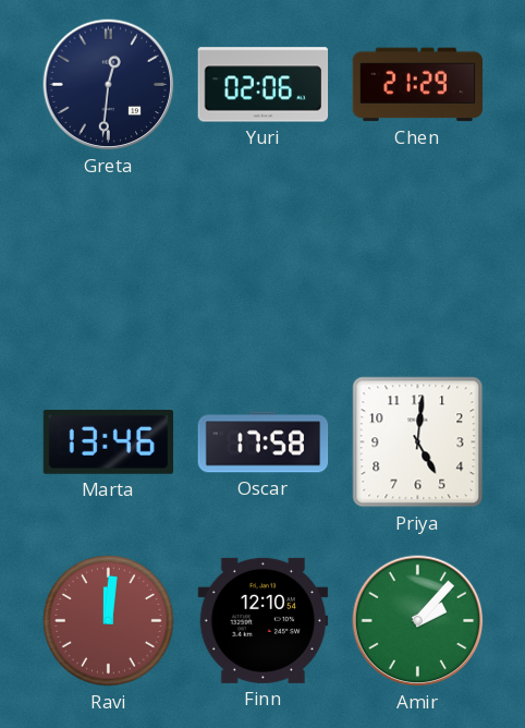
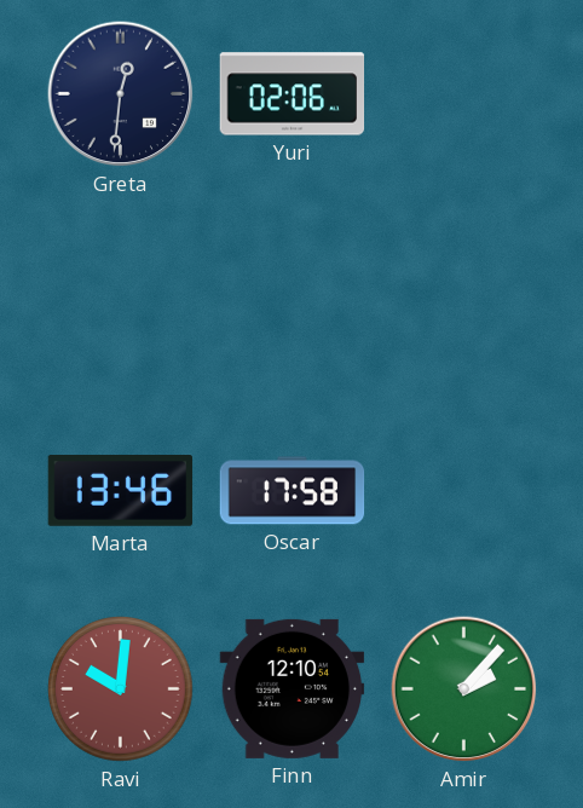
Chen: 21:29 -> none
Priya: 5:01 -> none
Ravi: 12:01 -> 10:01
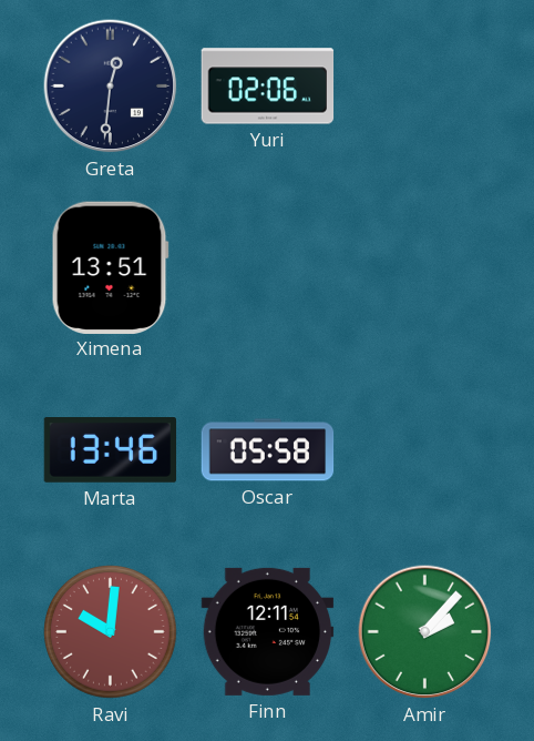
Ximena: none -> 13:51
Oscar: 17:58 -> 05:58
Finn: 12:10 -> 12:11
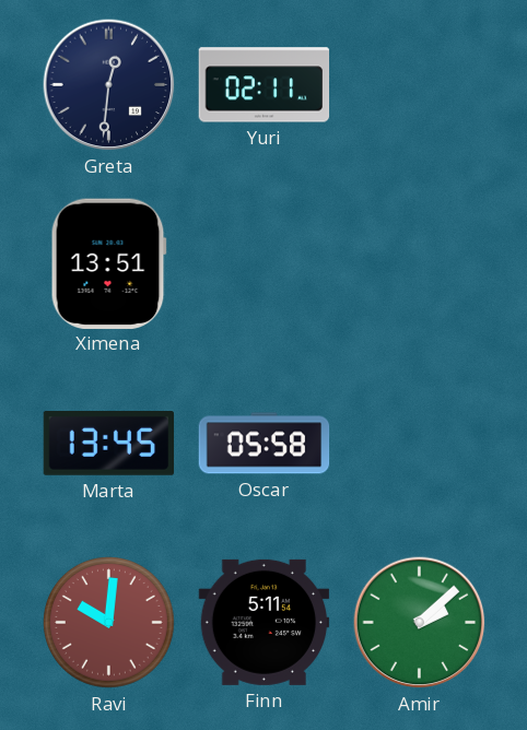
Yuri: 02:06 -> 02:11
Marta: 13:46 -> 13:45
Finn: 12:11 -> 5:11
Amir: 2:07 -> 2:08
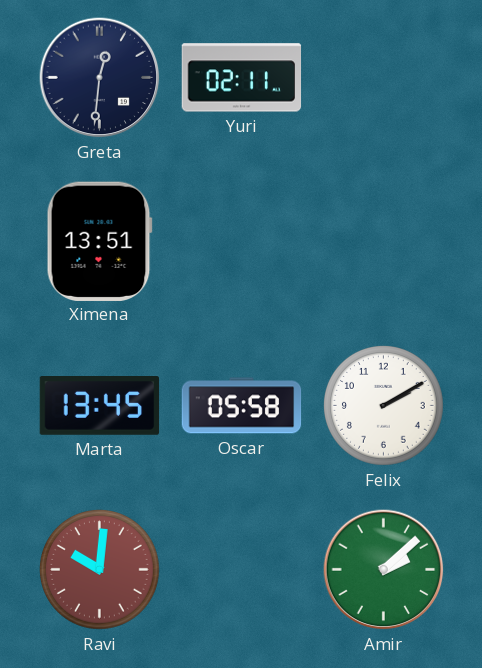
Felix: none -> 2:10
Finn: 5:11 -> none
